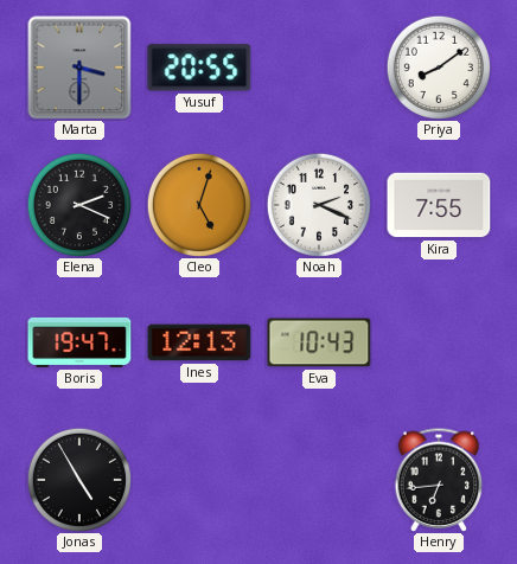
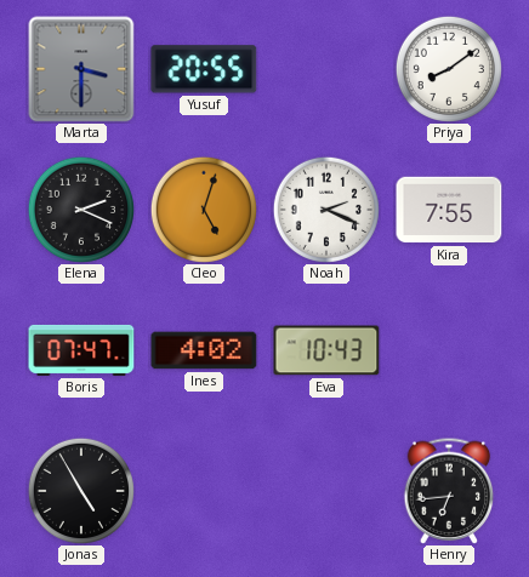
Boris: 19:47 -> 07:47
Ines: 12:13 -> 4:02
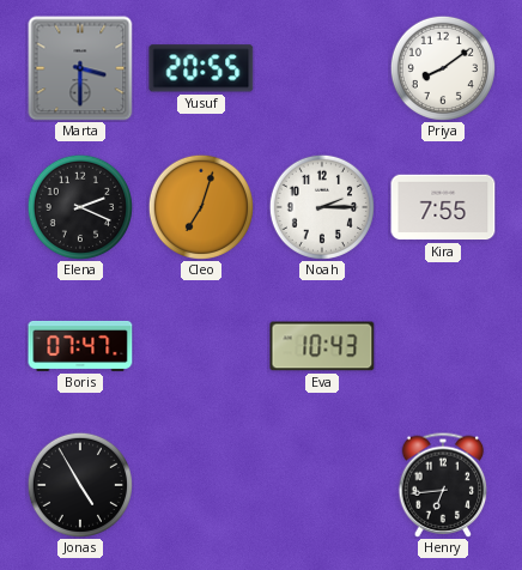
Cleo: 5:03 -> 7:03
Noah: 2:19 -> 2:15
Ines: 4:02 -> none
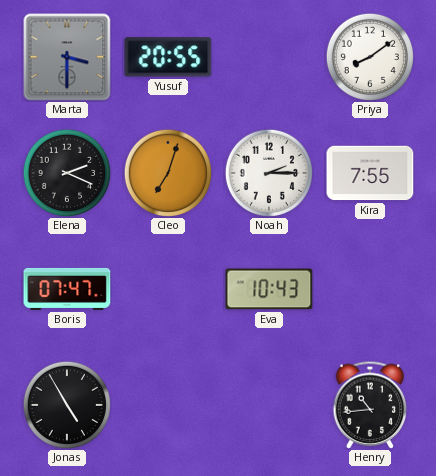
Henry: 6:44 -> 10:44
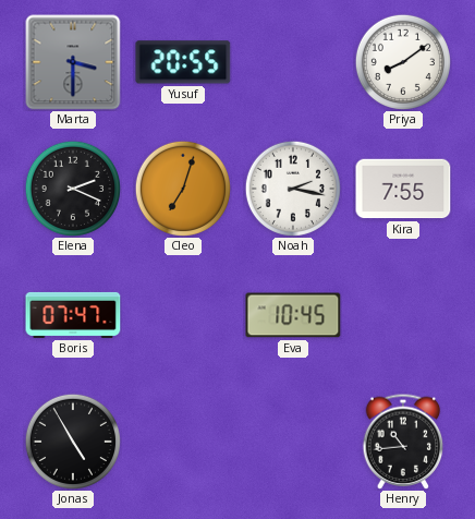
Noah: 2:15 -> 2:17
Eva: 10:43 -> 10:45
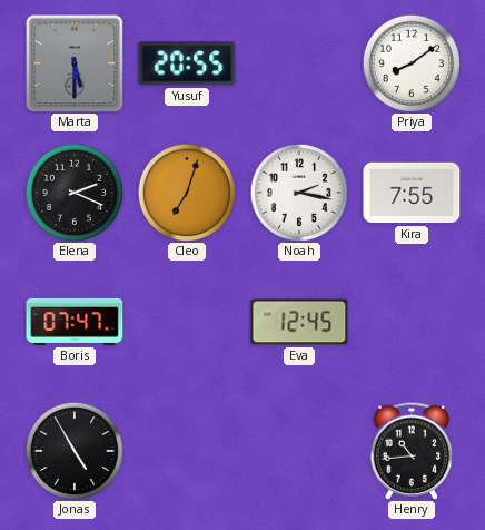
Marta: 3:30 -> 5:30
Eva: 10:45 -> 12:45
